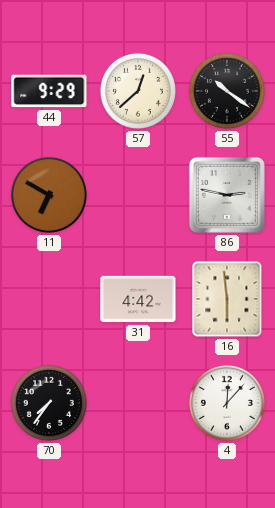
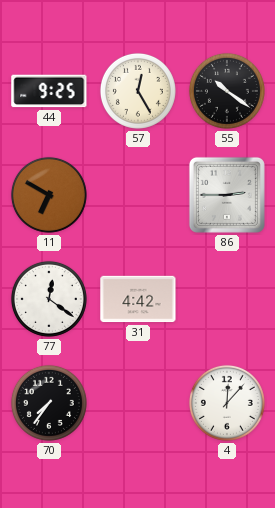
44: 9:29 -> 9:25
57: 12:38 -> 12:25
86: 2:47 -> 2:45
77: none -> 12:21
16: 5:59 -> none
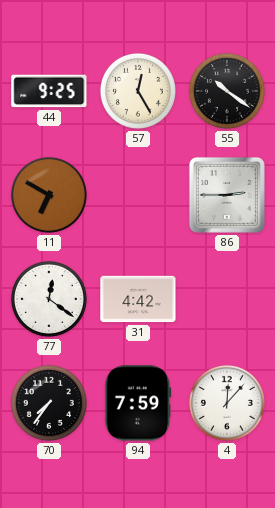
94: none -> 7:59
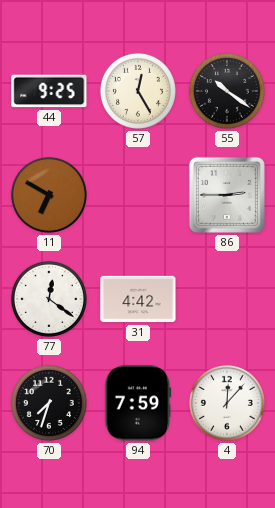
70: 7:36 -> 7:33
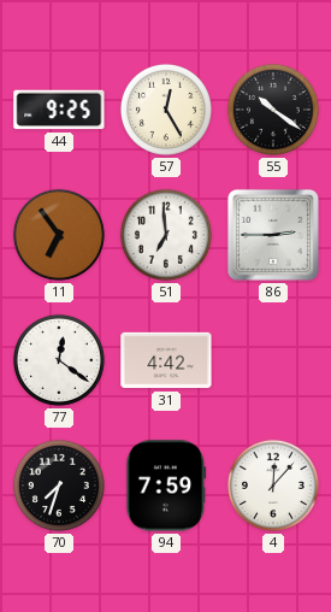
11: 6:50 -> 6:54
51: none -> 6:59
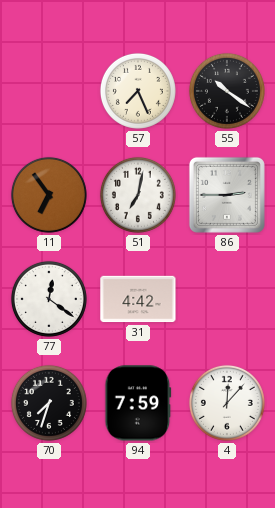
44: 9:25 -> none
57: 12:25 -> 7:26
51: 6:59 -> 7:02
